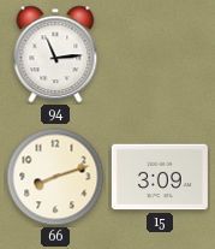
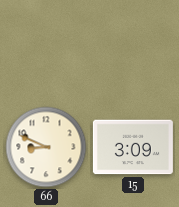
94: 11:14 -> none
66: 8:12 -> 8:49
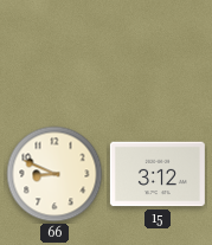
15: 3:09 -> 3:12
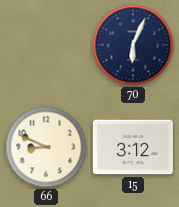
70: none -> 6:04
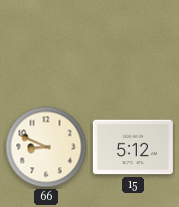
70: 6:04 -> none
15: 3:12 -> 5:12
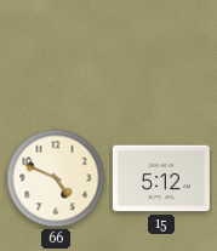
66: 8:49 -> 4:49
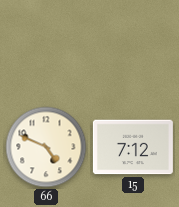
15: 5:12 -> 7:12
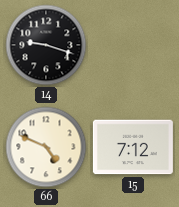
14: none -> 9:18
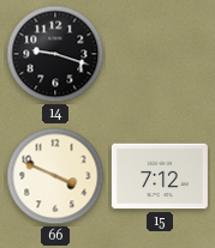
66: 4:49 -> 3:49
